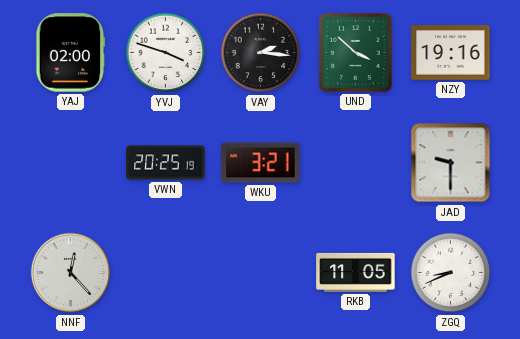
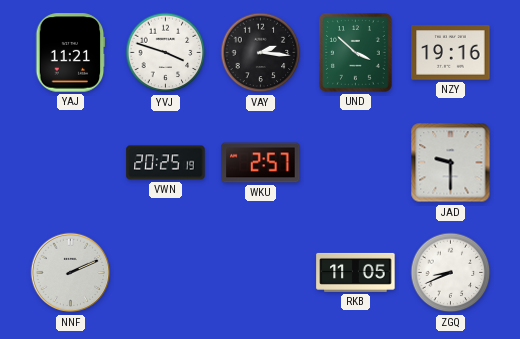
YAJ: 02:00 -> 11:21
WKU: 3:21 -> 2:57
NNF: 12:23 -> 2:11
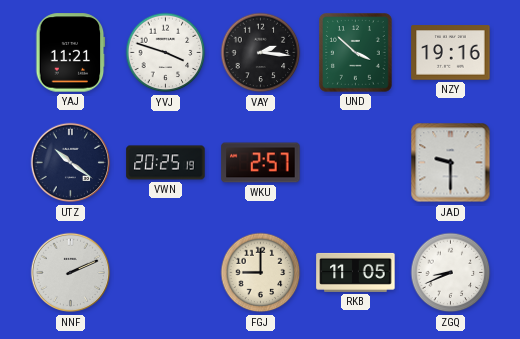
UTZ: none -> 10:21
FGJ: none -> 9:00
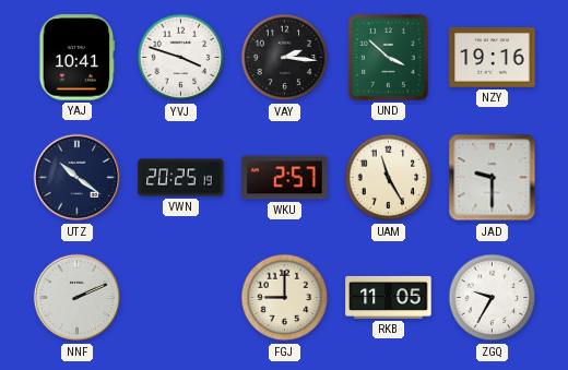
YAJ: 11:21 -> 10:41
UAM: none -> 11:25
ZGQ: 8:41 -> 9:35
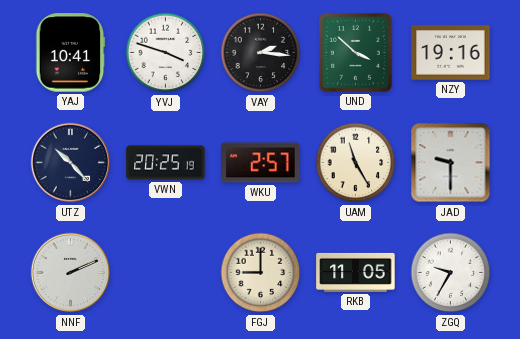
UTZ: 10:21 -> 10:23
